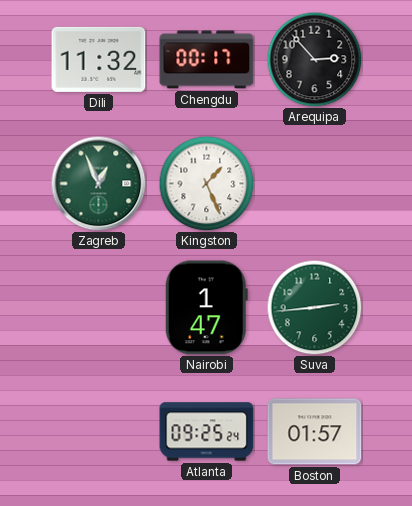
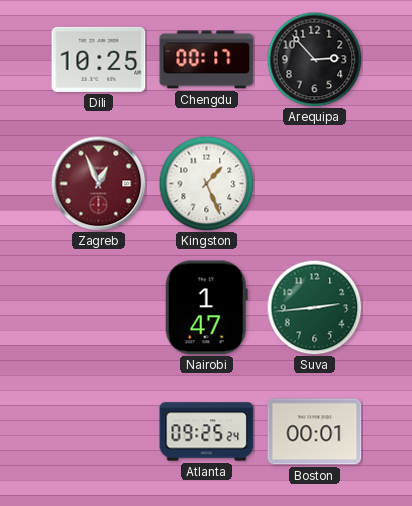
Dili: 11:32 -> 10:25
Zagreb dial: green -> burgundy
Boston: 01:57 -> 00:01
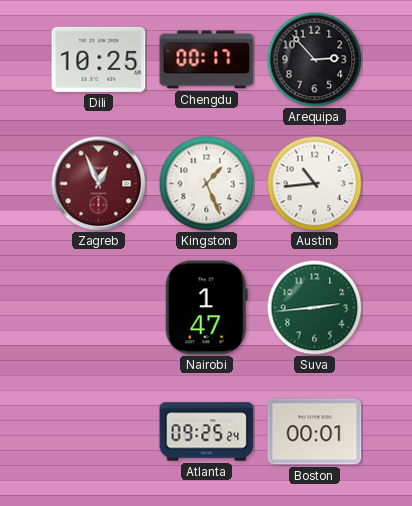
Austin: none -> 10:44
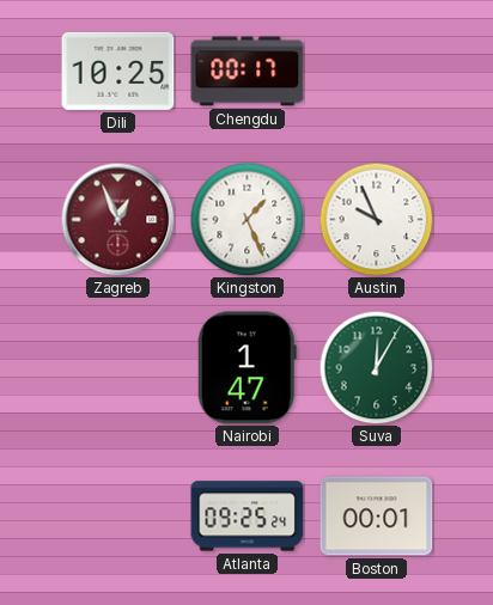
Arequipa: 2:53 -> none
Austin: 10:44 -> 9:56
Suva: 2:44 -> 12:05
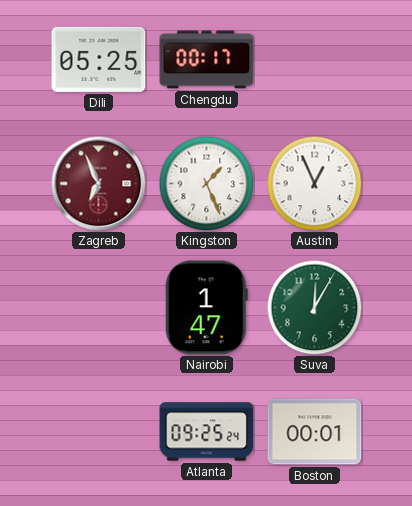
Dili: 10:25 -> 05:25
Zagreb: 12:56 -> 6:56
Austin: 9:56 -> 12:56
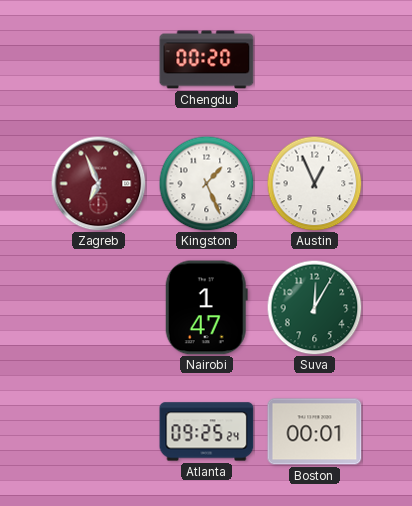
Dili: 05:25 -> none
Chengdu: 00:17 -> 00:20
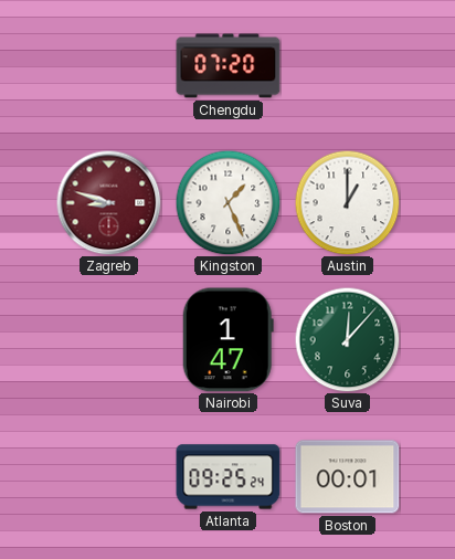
Chengdu: 00:20 -> 07:20
Zagreb: 6:56 -> 8:48
Austin: 12:56 -> 1:00
Suva: 12:05 -> 12:07
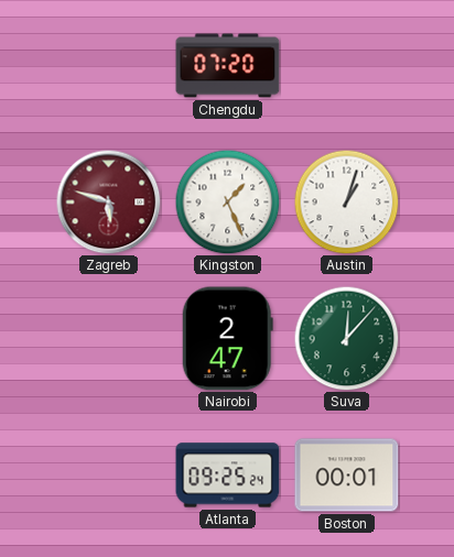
Zagreb: 8:48 -> 5:48
Austin: 1:00 -> 1:03
Nairobi: 1:47 -> 2:47
